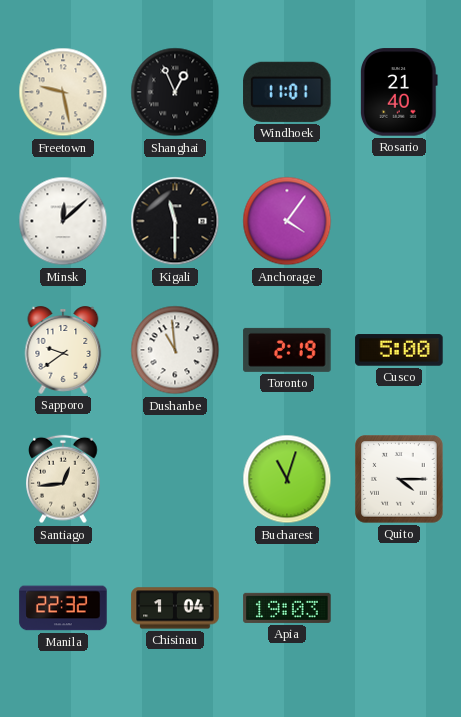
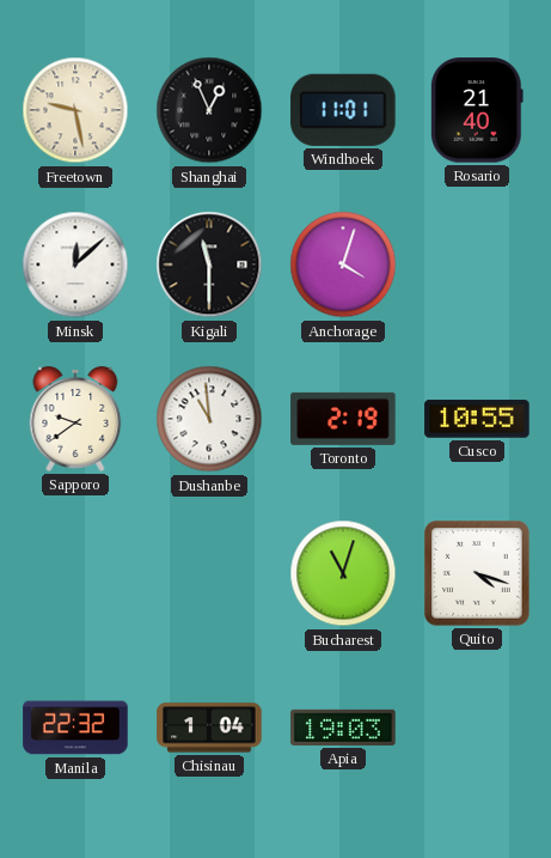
Anchorage: 4:06 -> 4:03
Cusco: 5:00 -> 10:55
Santiago: 12:44 -> none
Quito: 4:15 -> 4:18
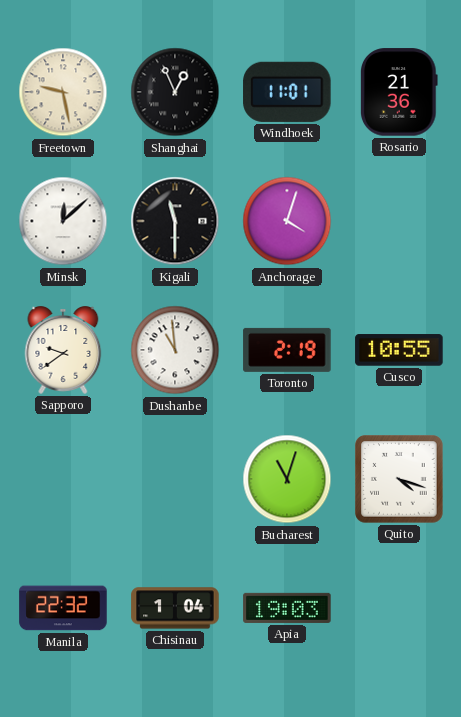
Rosario: 21:40 -> 21:36
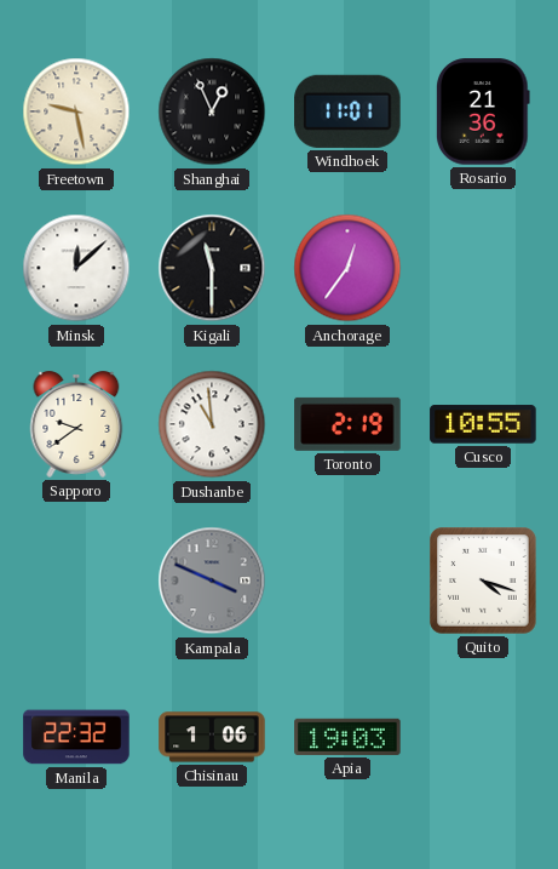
Anchorage: 4:03 -> 12:36
Kampala: none -> 3:49
Bucharest: 11:03 -> none
Chisinau: 1:04 -> 1:06
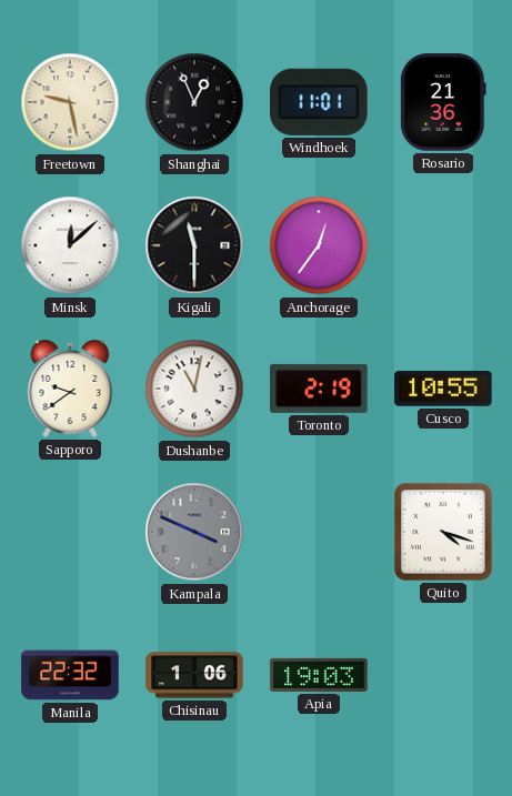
Dushanbe: 10:59 -> 11:02
